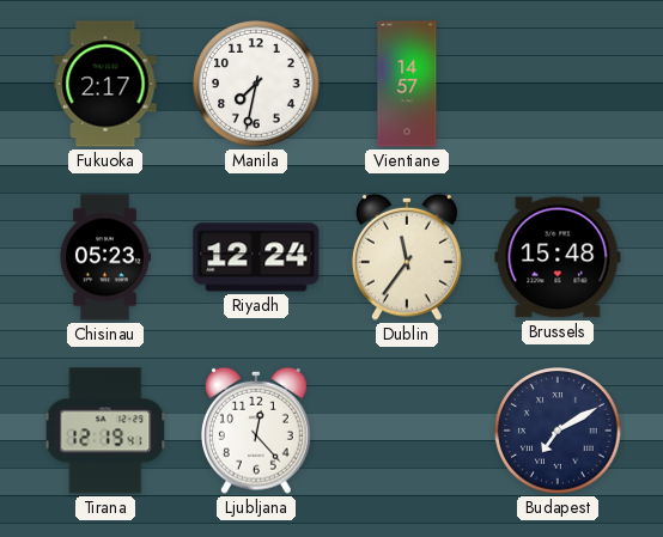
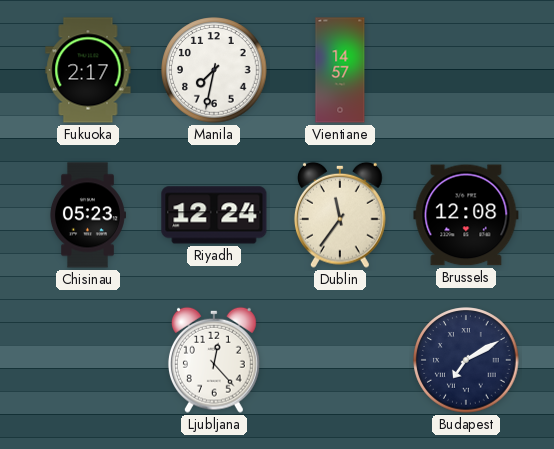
Brussels: 15:48 -> 12:08
Tirana: 12:19 -> none
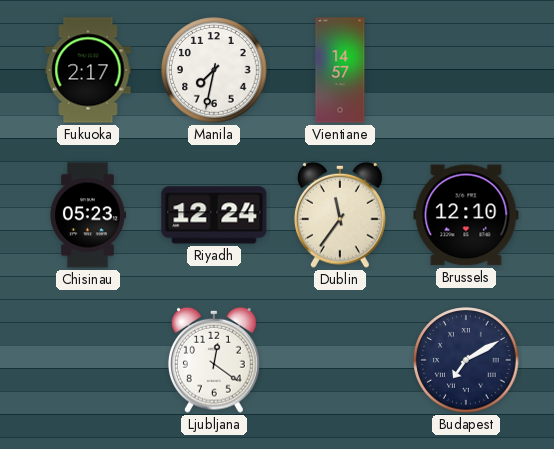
Brussels: 12:08 -> 12:10
Ljubljana: 12:23 -> 12:21
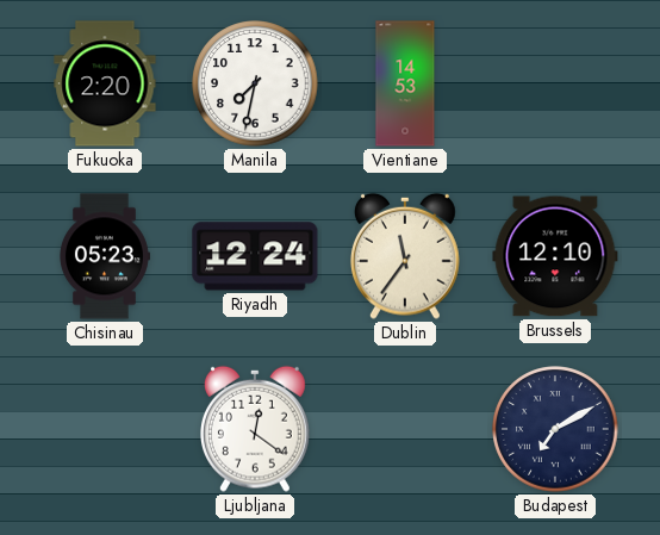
Fukuoka: 2:17 -> 2:20
Vientiane: 14:57 -> 14:53
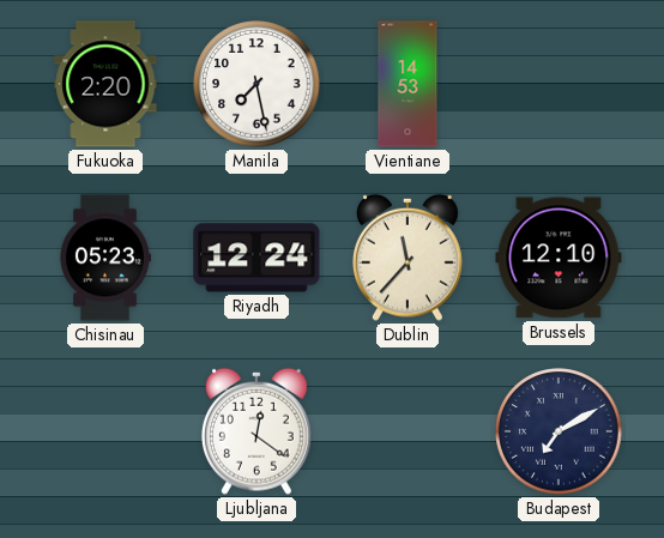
Manila: 7:32 -> 7:28
Dublin: 11:36 -> 11:37
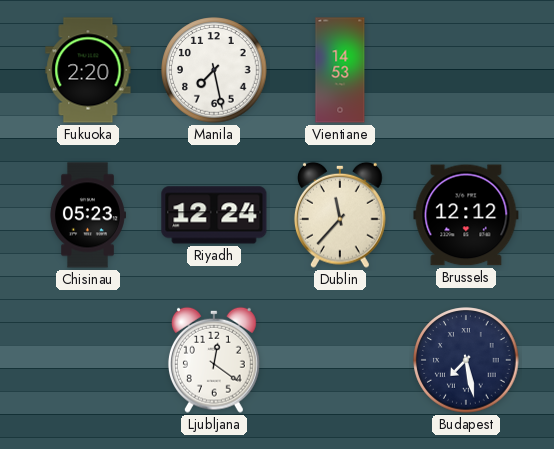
Brussels: 12:10 -> 12:12
Budapest: 7:10 -> 7:28
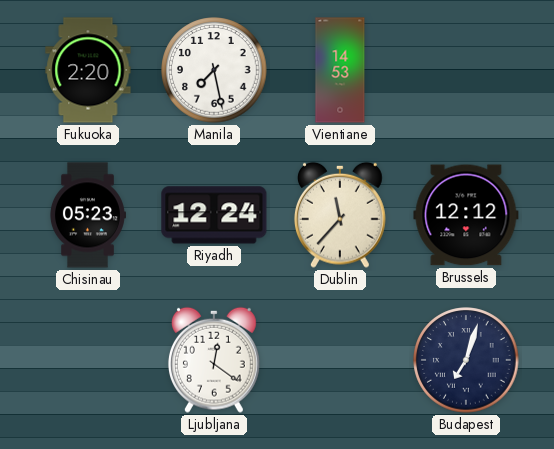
Budapest: 7:28 -> 7:03
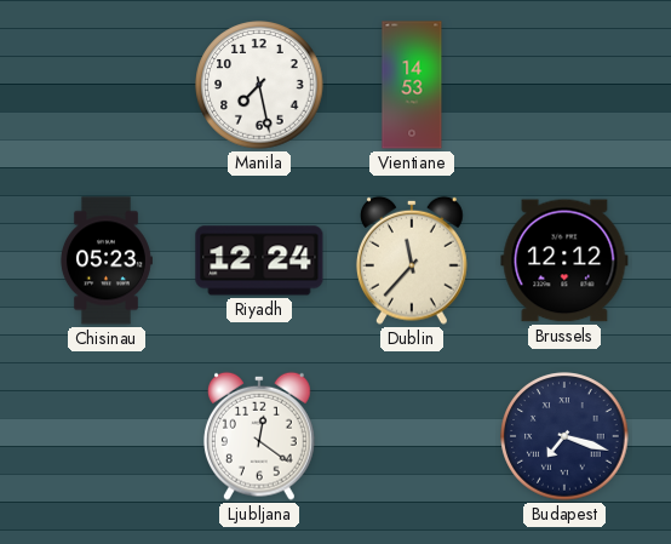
Fukuoka: 2:20 -> none
Budapest: 7:03 -> 7:18
